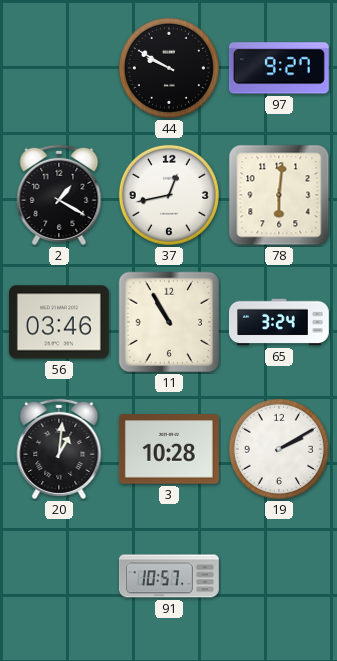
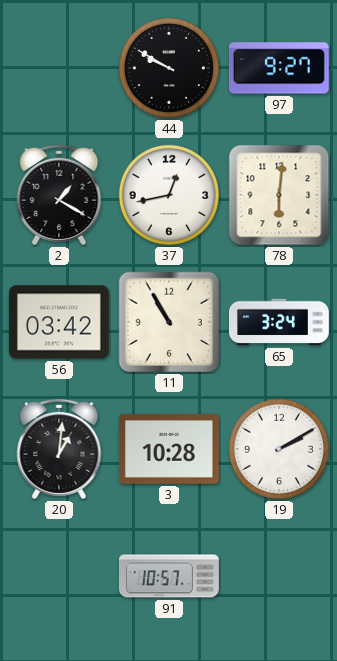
56: 03:46 -> 03:42
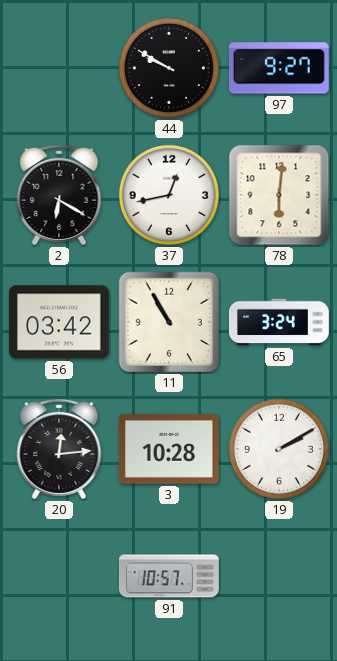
2: 1:20 -> 6:20
20: 1:01 -> 12:14
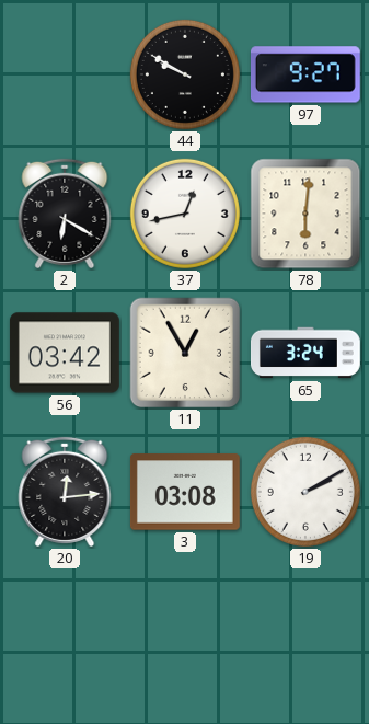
11: 10:55 -> 12:55
3: 10:28 -> 03:08
91: 10:57 -> none
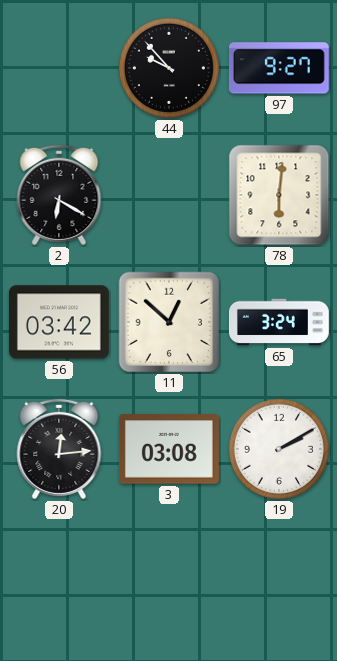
44: 9:50 -> 9:53
37: 12:43 -> none
11: 12:55 -> 12:52
